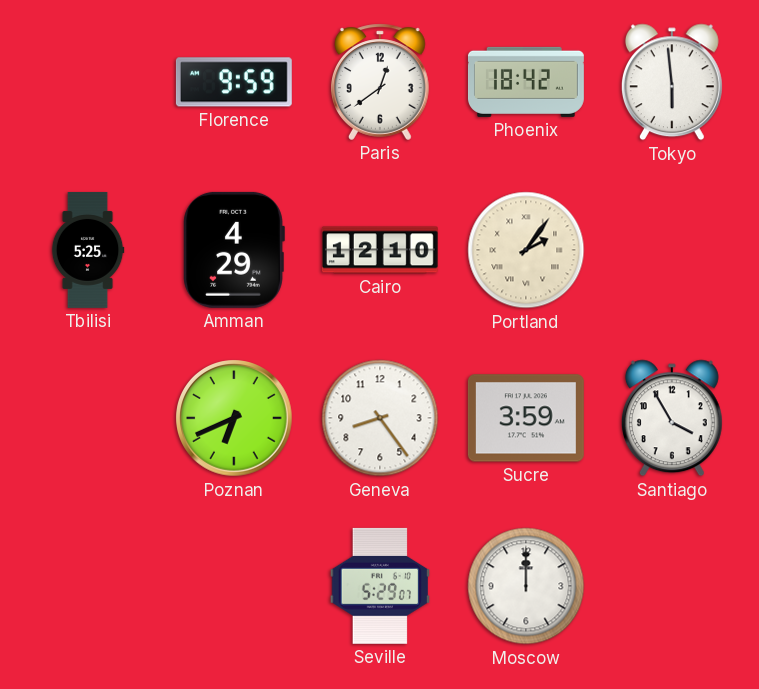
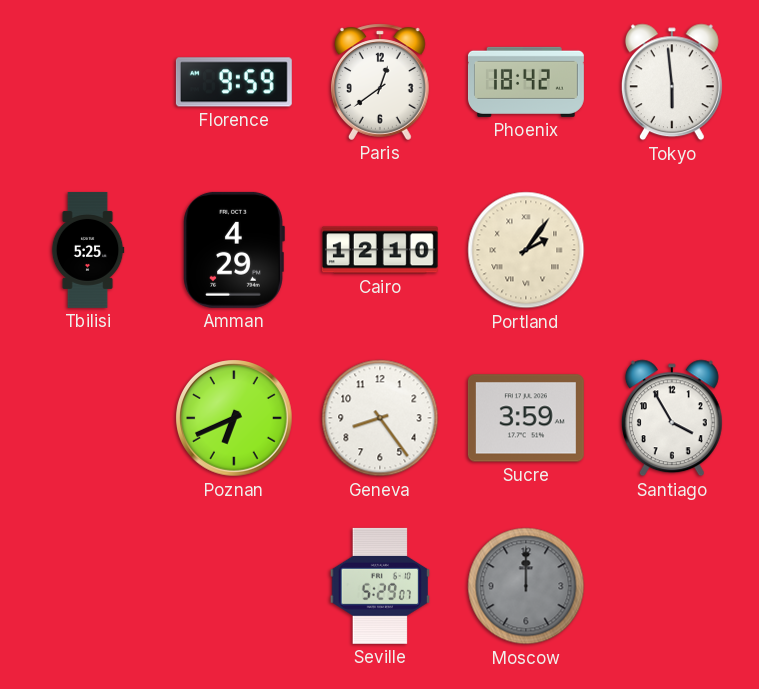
Moscow dial: white -> grey
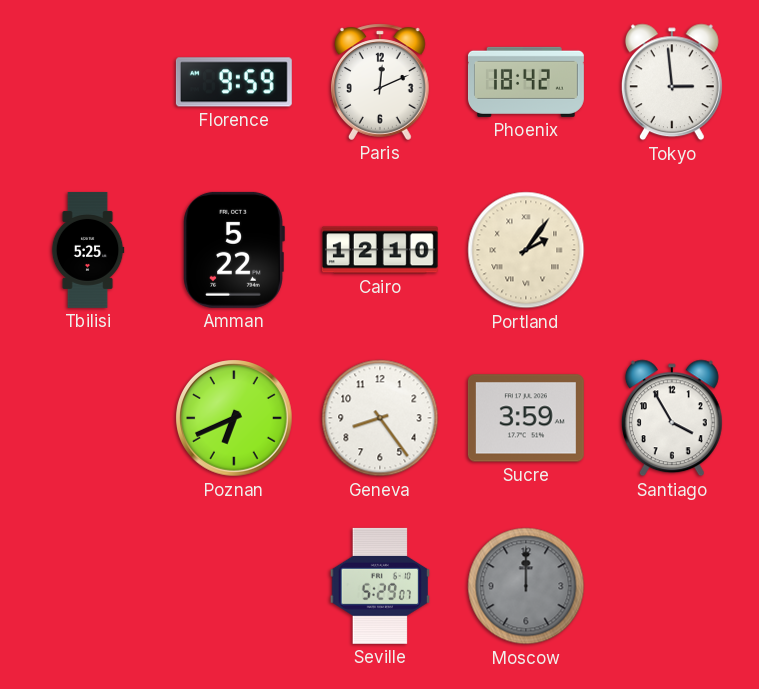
Paris: 12:39 -> 12:11
Tokyo: 5:59 -> 2:59
Amman: 4:29 -> 5:22
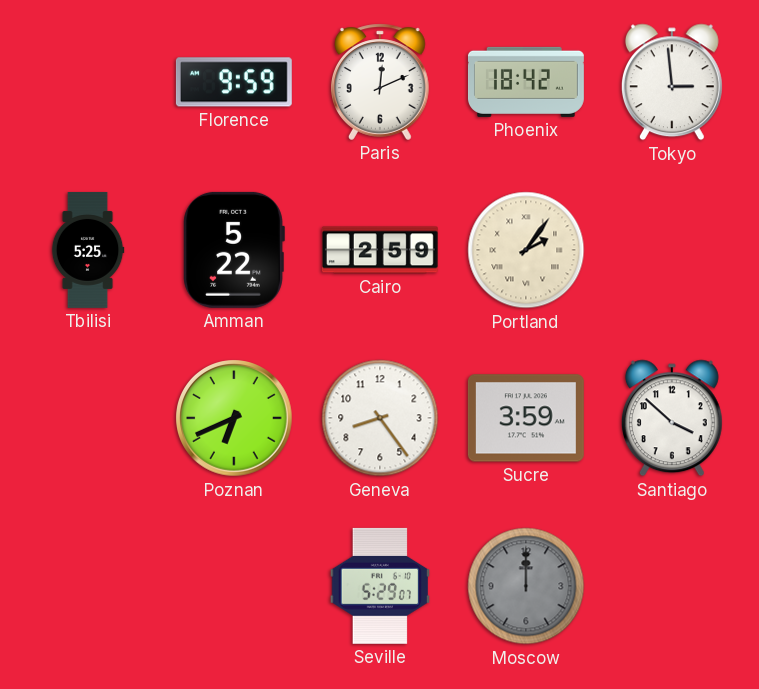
Cairo: 12:10 -> 2:59
Santiago: 3:55 -> 3:52
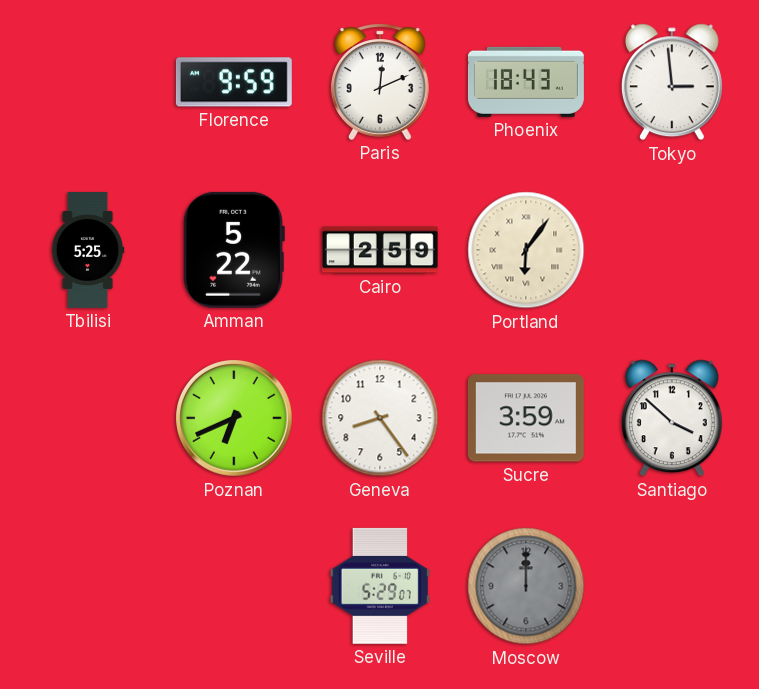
Phoenix: 18:42 -> 18:43
Portland: 2:06 -> 6:06
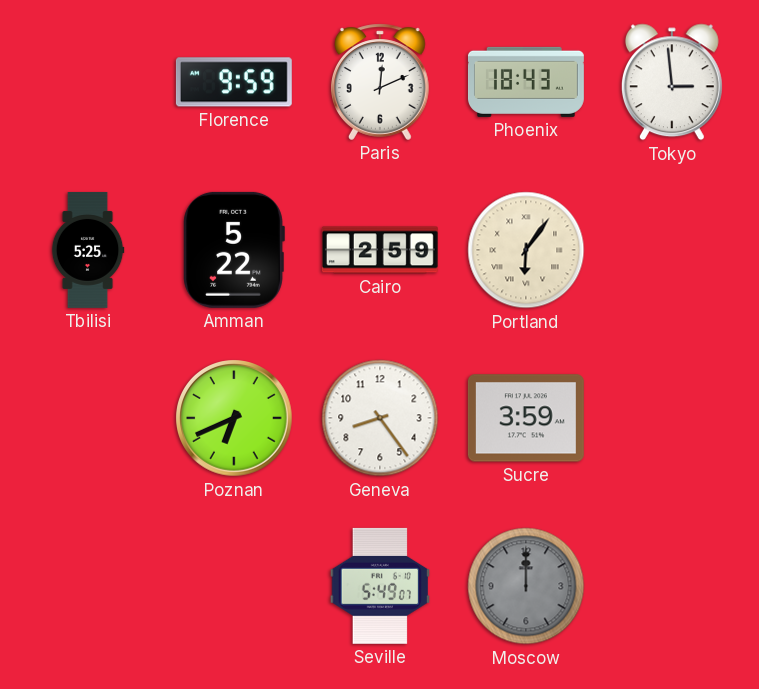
Santiago: 3:52 -> none
Seville: 5:29 -> 5:49
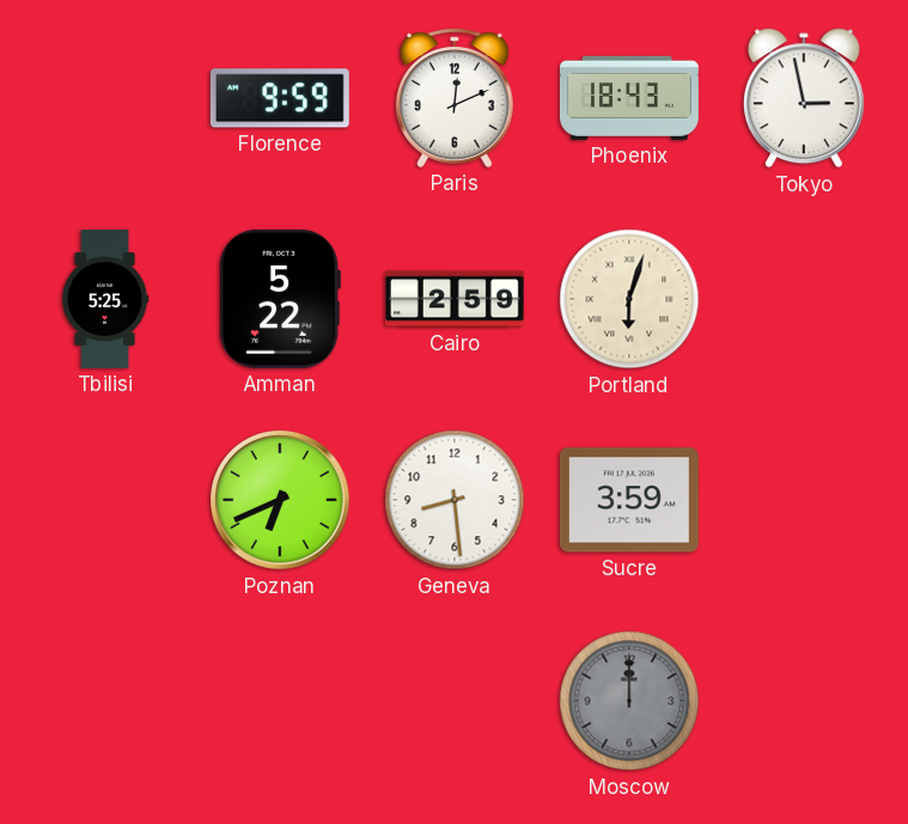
Tokyo: 2:59 -> 2:58
Portland: 6:06 -> 6:03
Geneva: 8:24 -> 8:29
Seville: 5:49 -> none
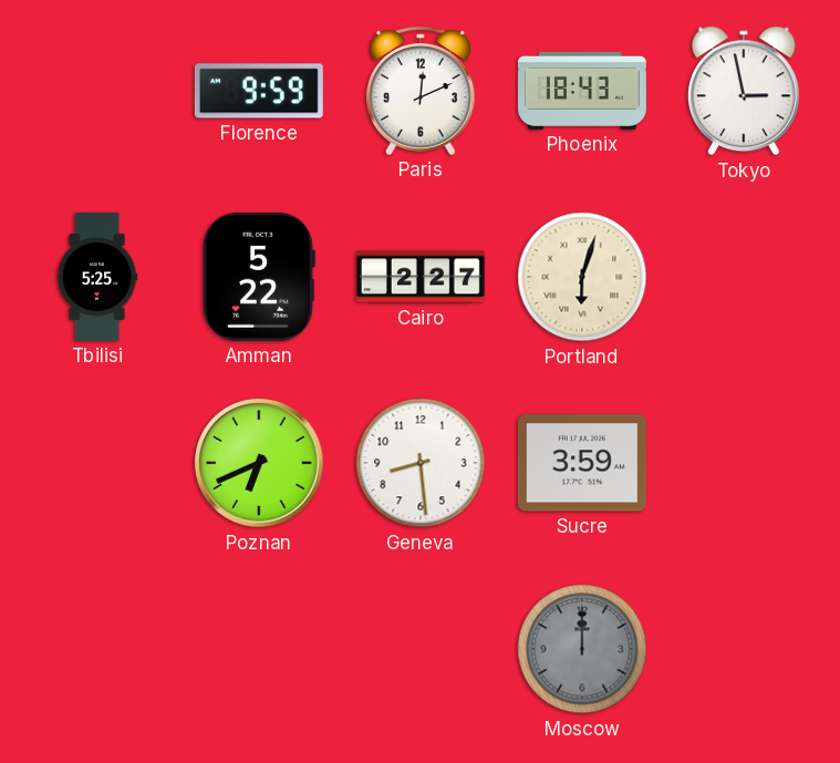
Cairo: 2:59 -> 2:27
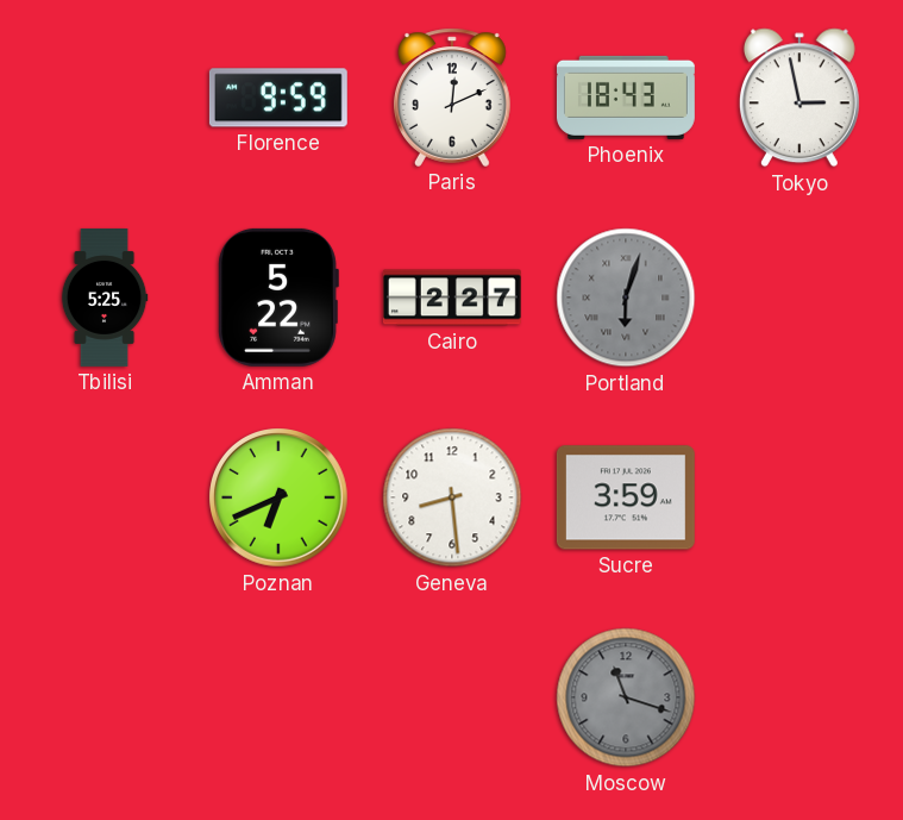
Portland dial: cream -> grey
Moscow: 12:00 -> 11:18
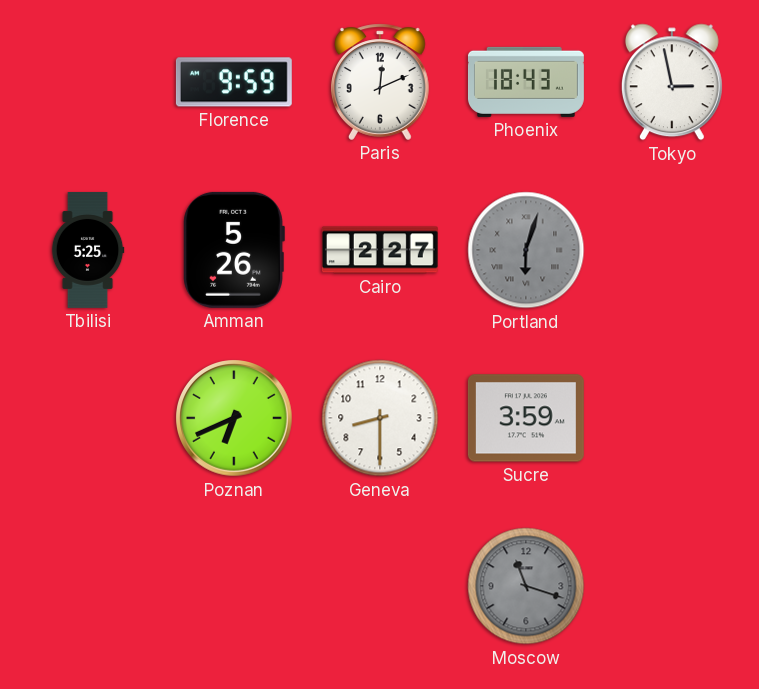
Amman: 5:22 -> 5:26
Geneva: 8:29 -> 8:30
